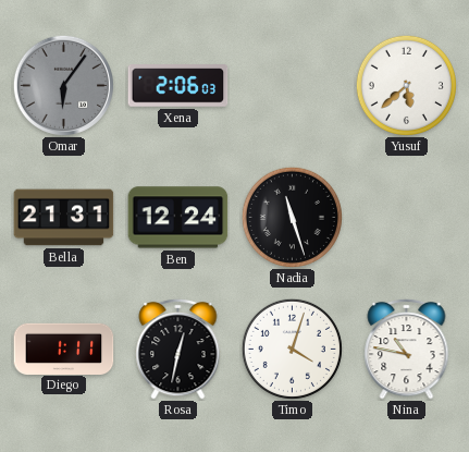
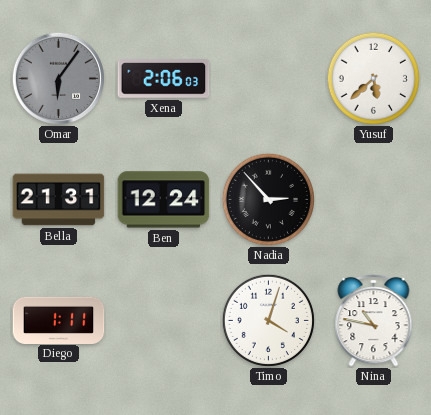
Nadia: 11:27 -> 2:53
Rosa: 12:32 -> none
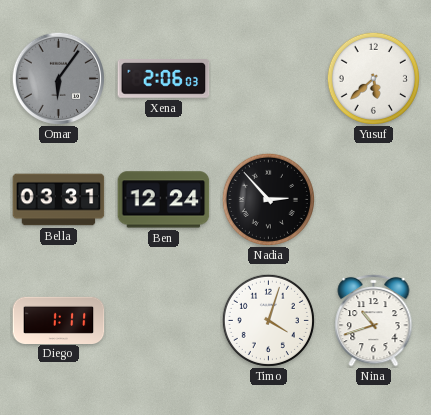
Bella: 21:31 -> 03:31
Nina: 10:47 -> 10:42
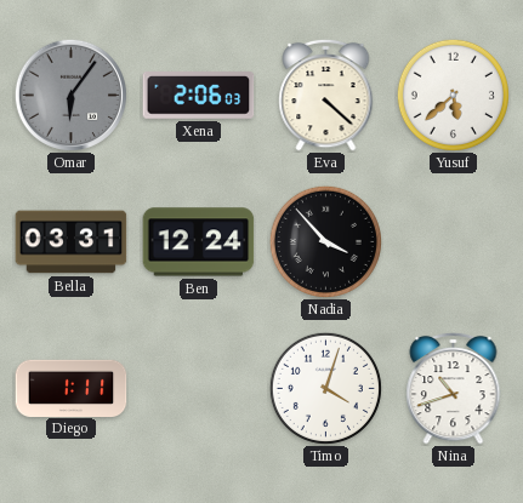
Eva: none -> 4:22
Nadia: 2:53 -> 3:53
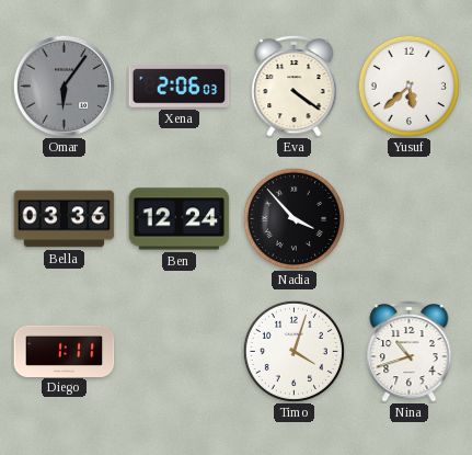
Eva: 4:22 -> 4:21
Bella: 03:31 -> 03:36
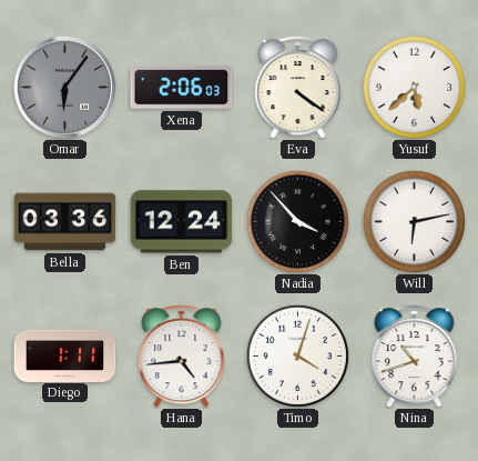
Will: none -> 6:13
Hana: none -> 4:44
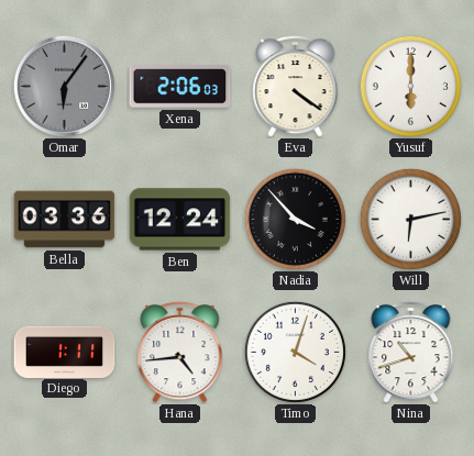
Yusuf: 5:38 -> 6:00
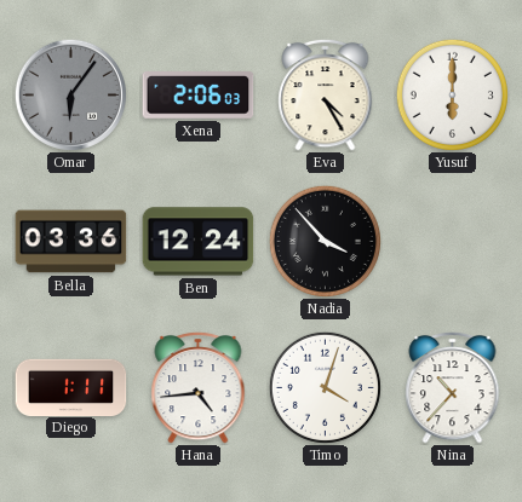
Eva: 4:21 -> 4:25
Will: 6:13 -> none
Nina: 10:42 -> 10:37
